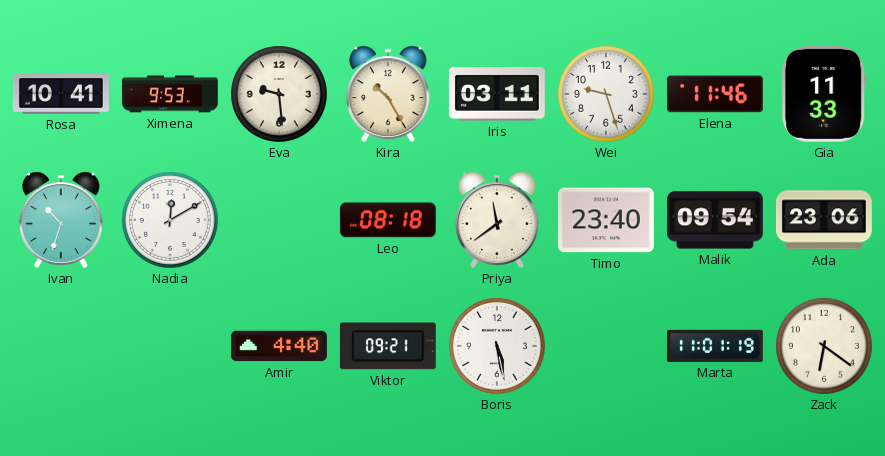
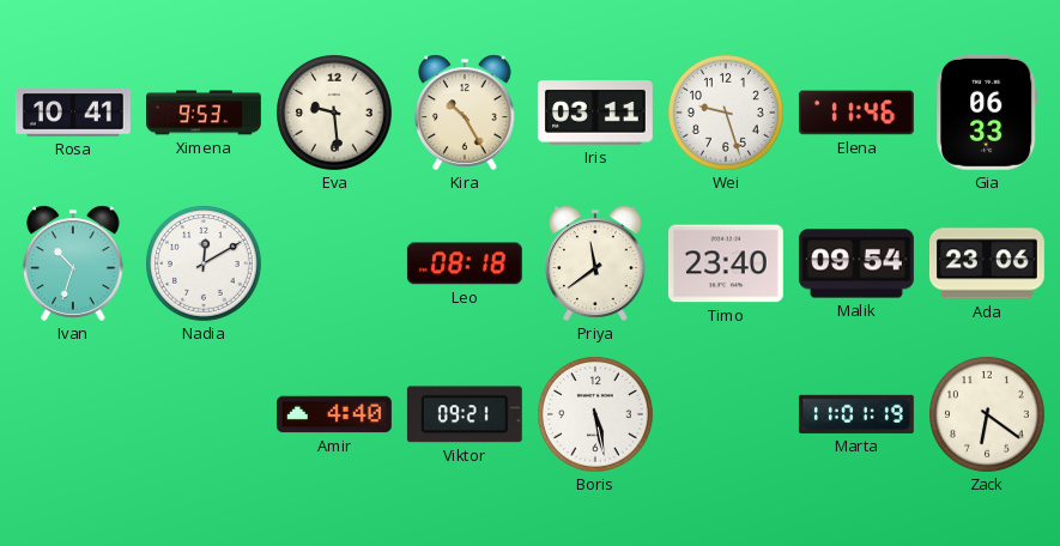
Gia: 11:33 -> 06:33
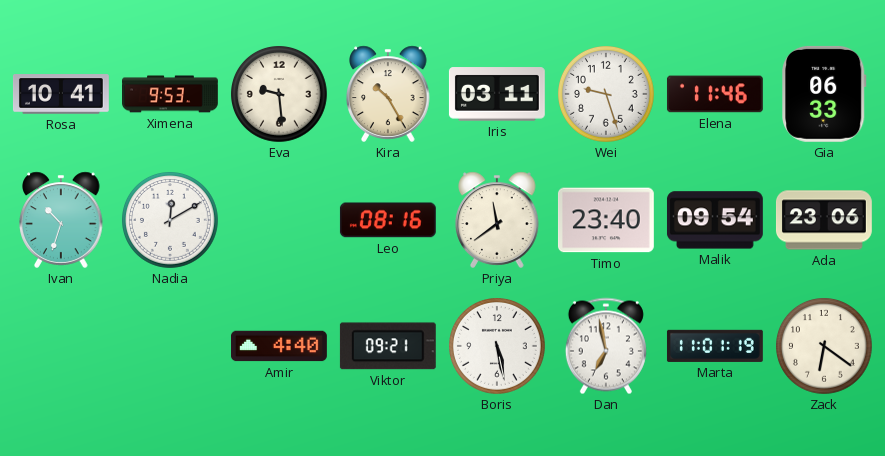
Leo: 08:18 -> 08:16
Dan: none -> 6:58
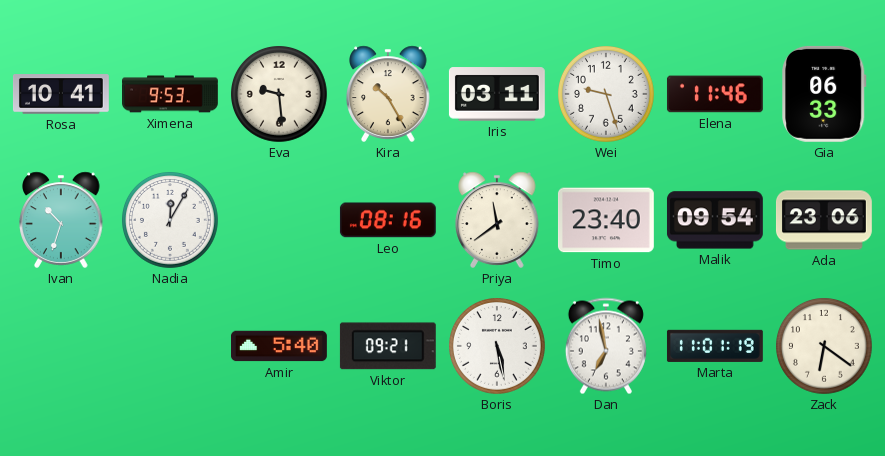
Nadia: 12:10 -> 12:05
Amir: 4:40 -> 5:40
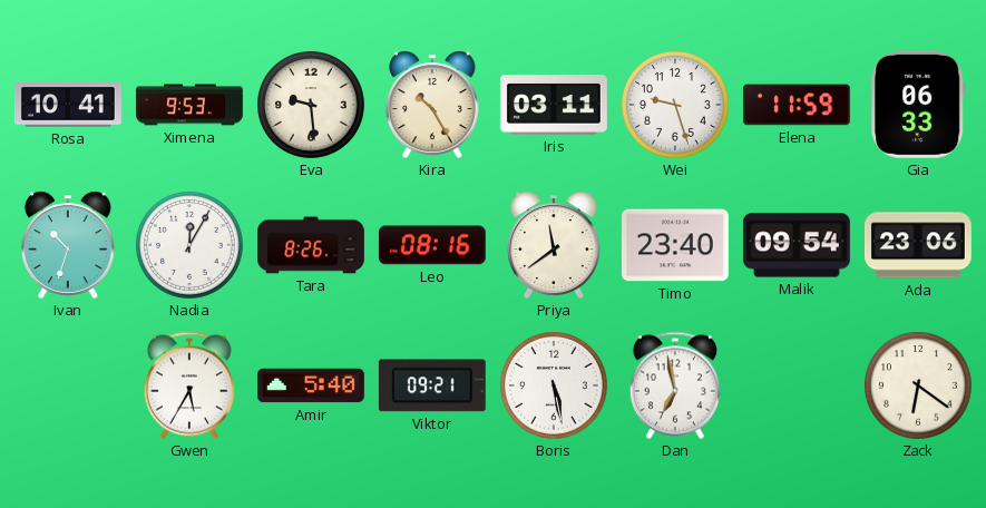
Elena: 11:46 -> 11:59
Tara: none -> 8:26
Gwen: none -> 5:35
Marta: 11:01 -> none
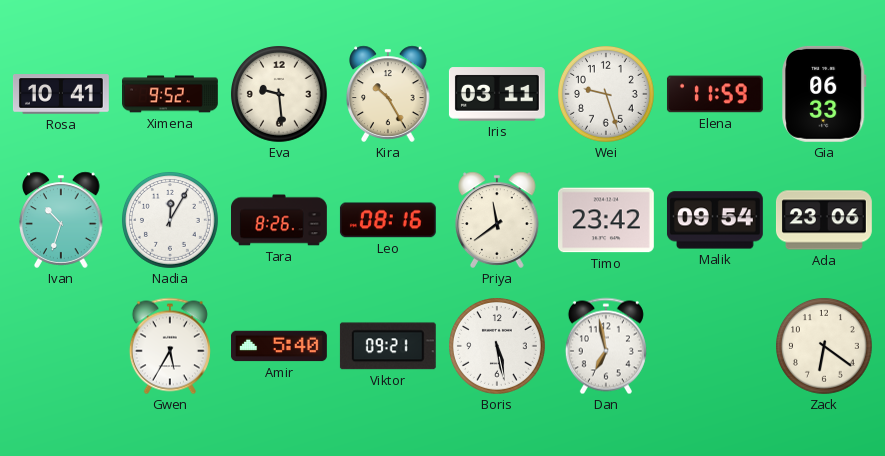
Ximena: 9:53 -> 9:52
Timo: 23:40 -> 23:42
